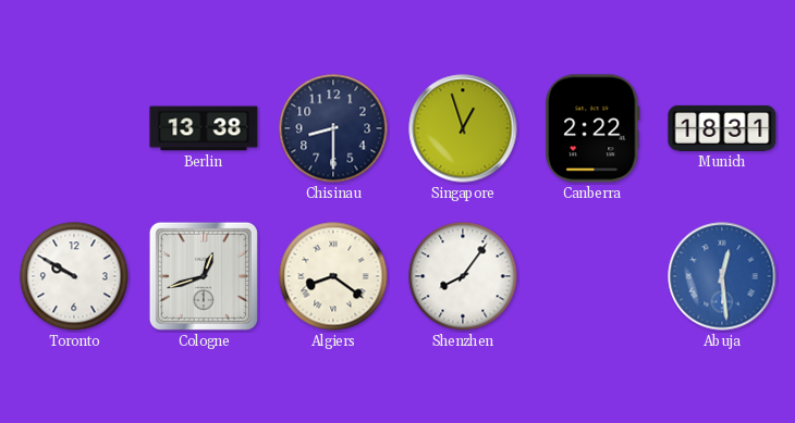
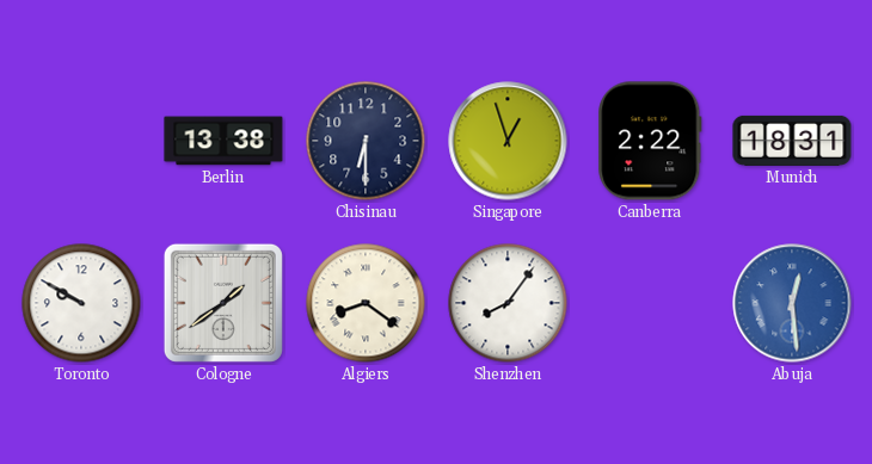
Chisinau: 8:30 -> 6:30
Cologne: 12:42 -> 1:39
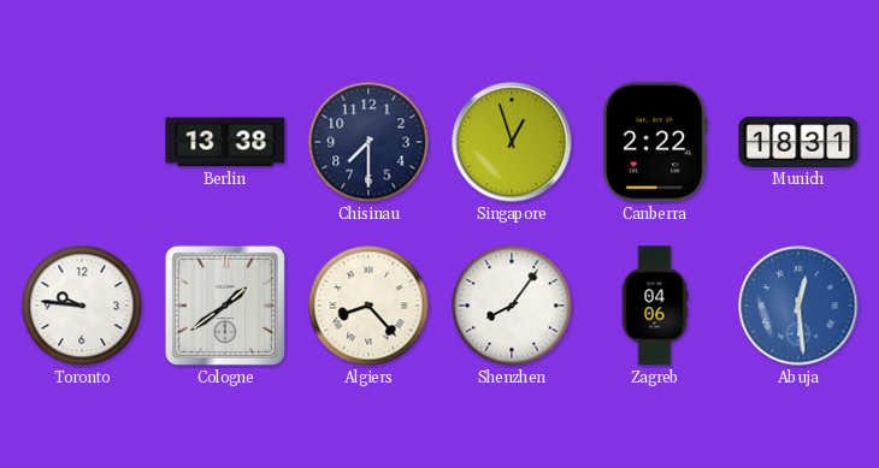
Chisinau: 6:30 -> 7:30
Toronto: 9:50 -> 9:46
Algiers: 8:21 -> 8:23
Zagreb: none -> 04:06
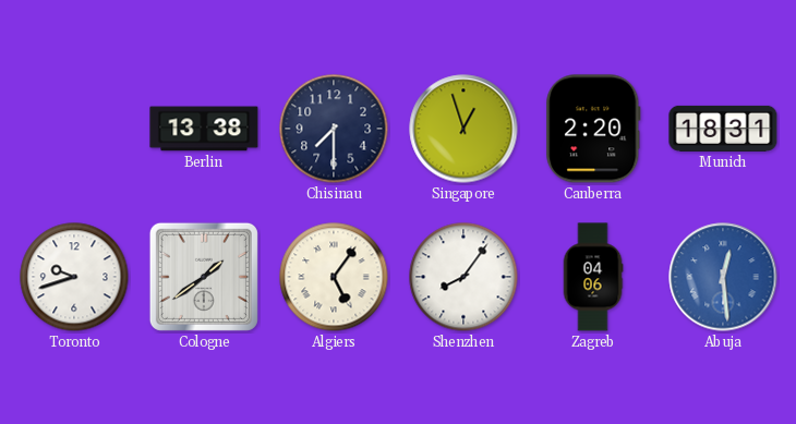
Canberra: 2:22 -> 2:20
Toronto: 9:46 -> 9:42
Algiers: 8:23 -> 5:06
